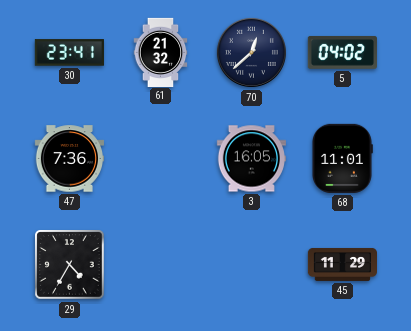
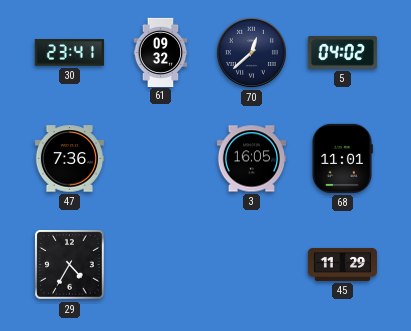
61: 21:32 -> 09:32
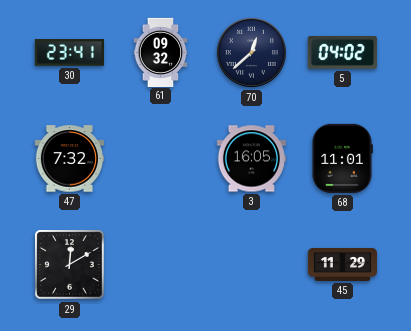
47: 7:36 -> 7:32
29: 4:35 -> 12:10
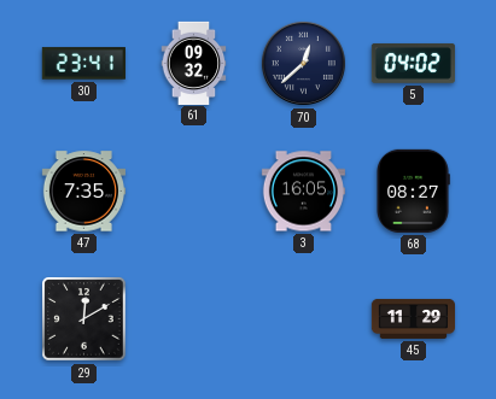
47: 7:32 -> 7:35
68: 11:01 -> 08:27
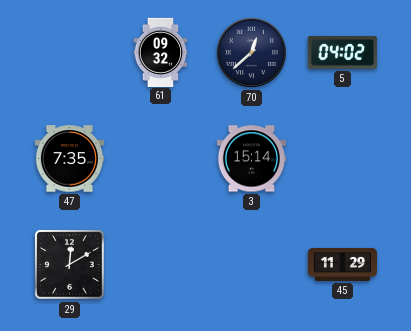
30: 23:41 -> none
3: 16:05 -> 15:14
68: 08:27 -> none
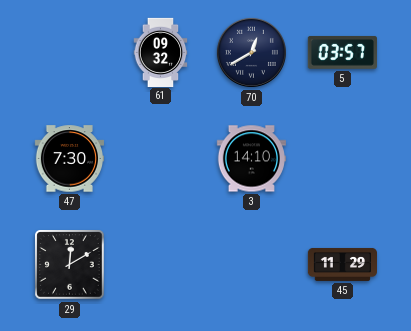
70: 12:38 -> 12:40
5: 04:02 -> 03:57
47: 7:35 -> 7:30
3: 15:14 -> 14:10
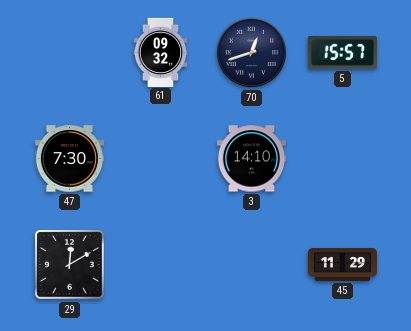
70: 12:40 -> 12:42
5: 03:57 -> 15:57
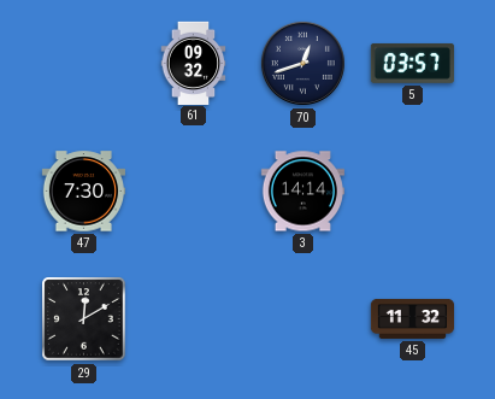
5: 15:57 -> 03:57
3: 14:10 -> 14:14
45: 11:29 -> 11:32
